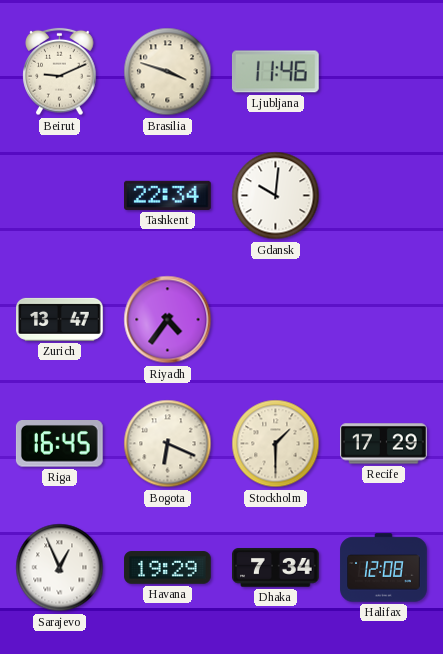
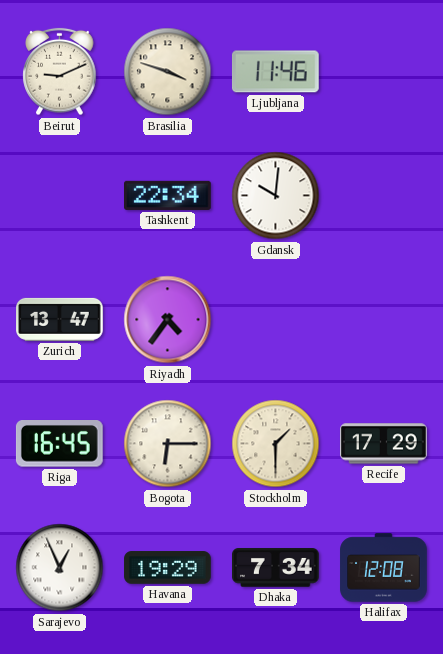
Bogota: 6:19 -> 6:15
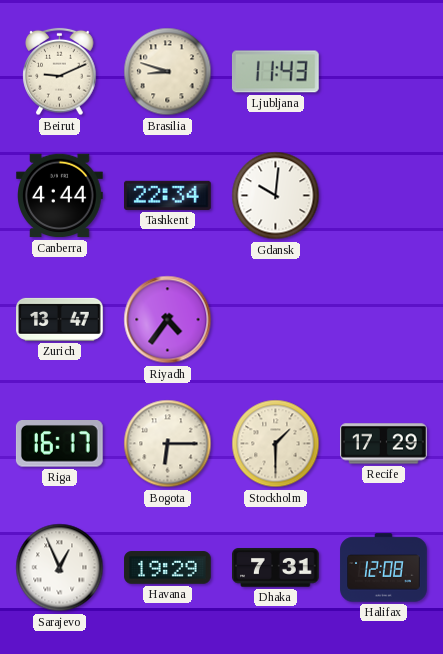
Brasilia: 3:48 -> 8:48
Ljubljana: 11:46 -> 11:43
Canberra: none -> 4:44
Riga: 16:45 -> 16:17
Dhaka: 7:34 -> 7:31
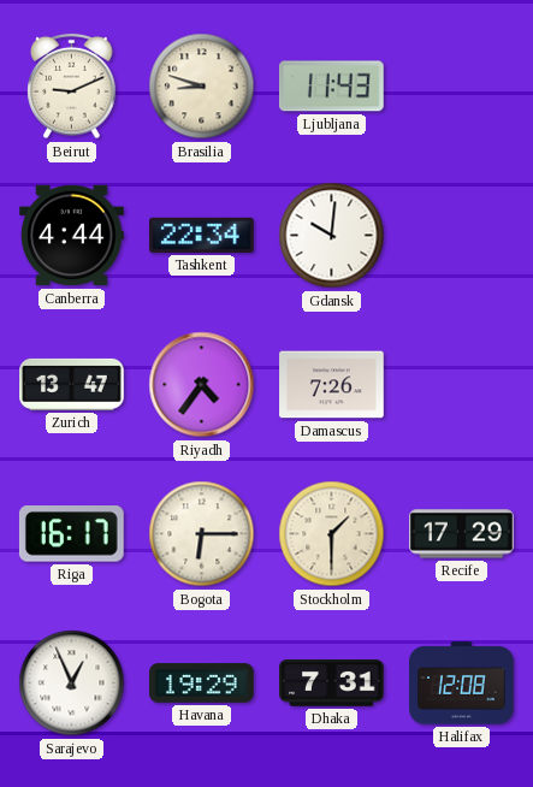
Damascus: none -> 7:26
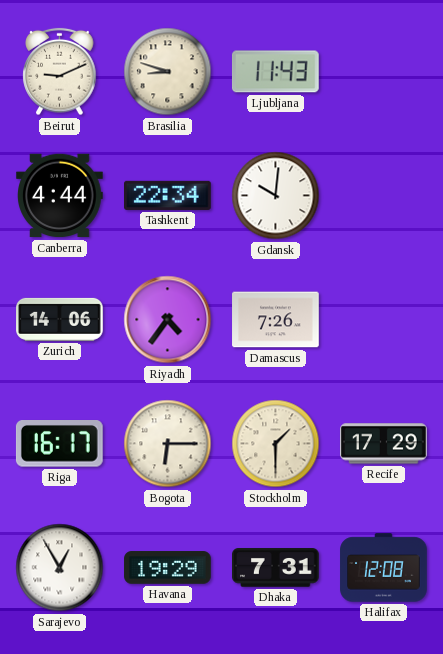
Zurich: 13:47 -> 14:06
Sarajevo: 12:56 -> 12:55
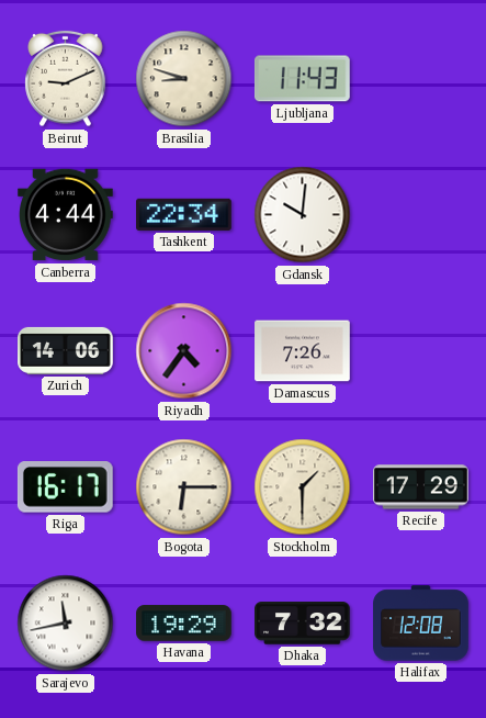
Sarajevo: 12:55 -> 11:43
Dhaka: 7:31 -> 7:32
